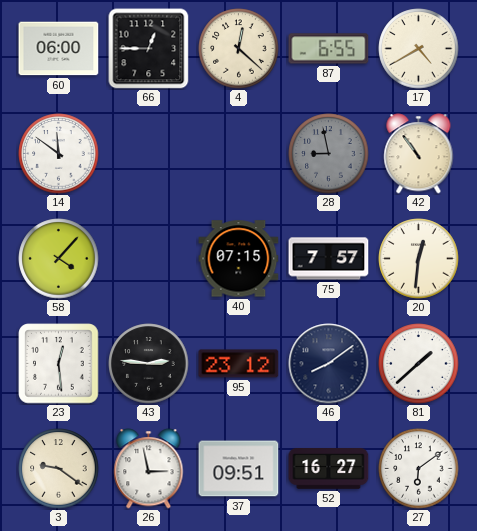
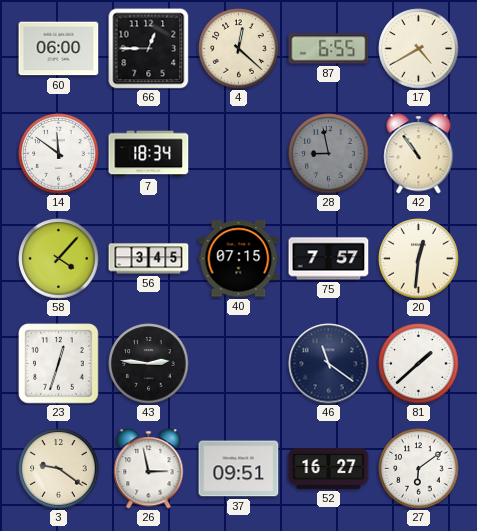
7: none -> 18:34
56: none -> 3:45
23: 12:29 -> 12:33
95: 23:12 -> none
46: 8:09 -> 11:21
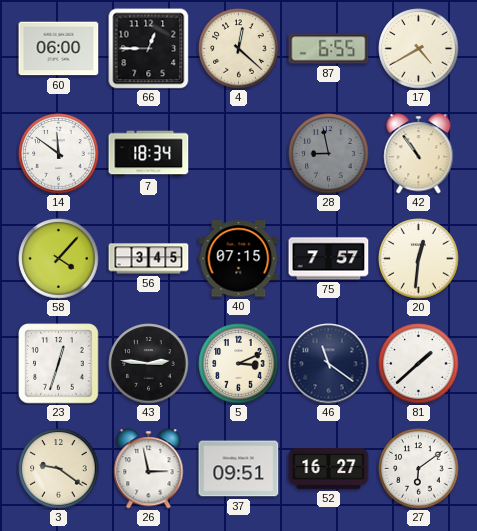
5: none -> 3:11
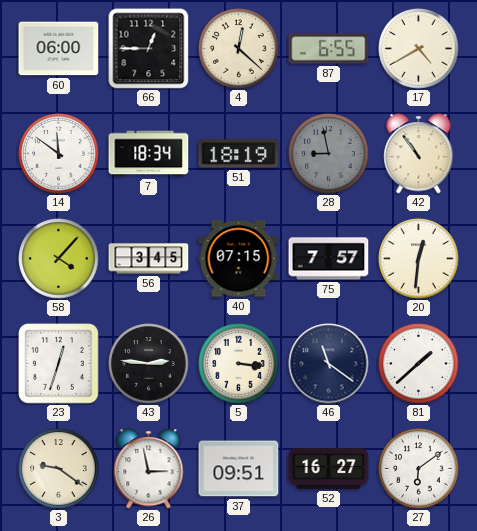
51: none -> 18:19
5: 3:11 -> 3:16
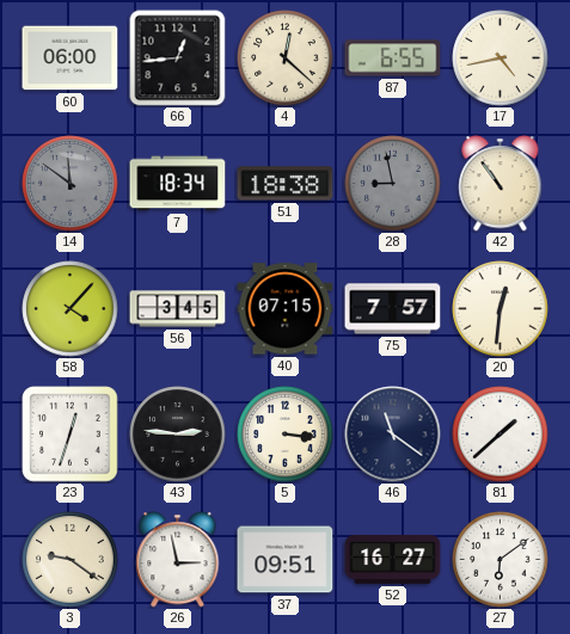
66: 12:45 -> 12:44
17: 4:40 -> 4:43
14 dial: white -> grey
51: 18:19 -> 18:38
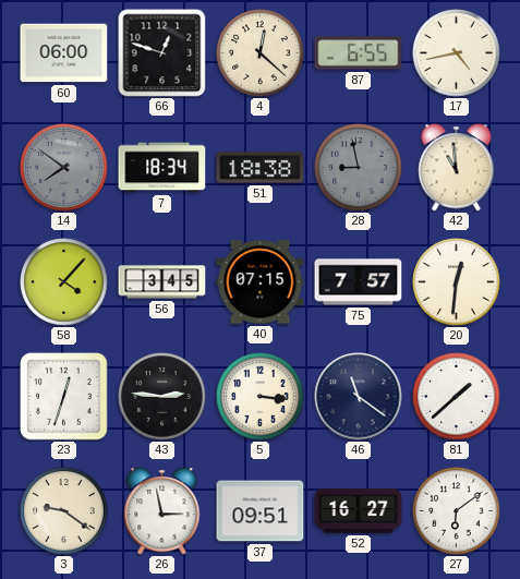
66: 12:44 -> 12:48
14: 11:51 -> 7:51
42: 10:54 -> 10:59
